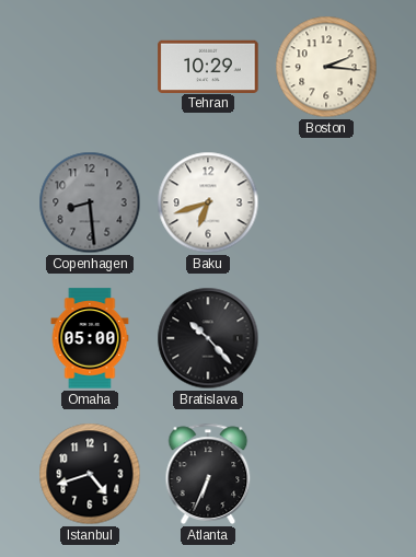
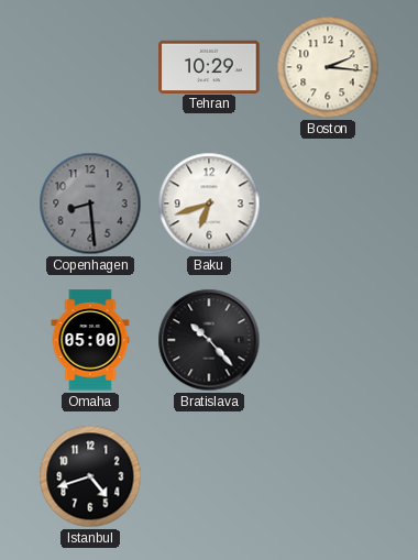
Atlanta: 6:34 -> none
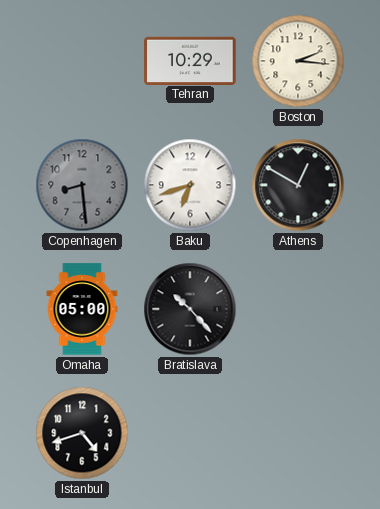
Athens: none -> 12:50
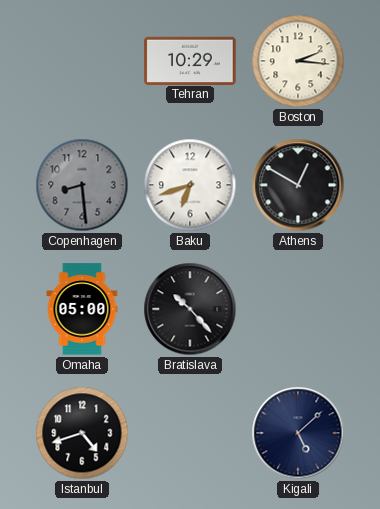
Kigali: none -> 5:08
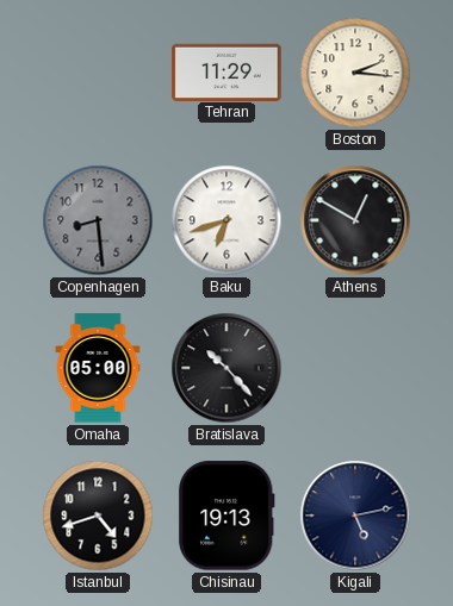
Tehran: 10:29 -> 11:29
Chisinau: none -> 19:13
Kigali: 5:08 -> 5:13
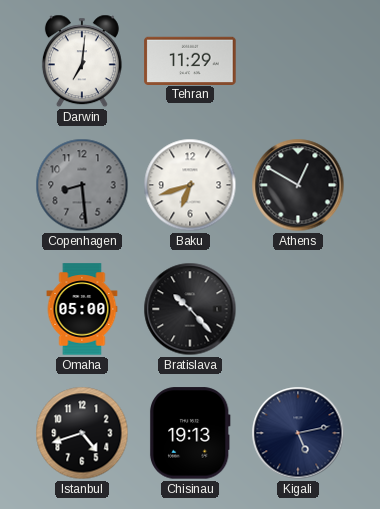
Darwin: none -> 7:01
Boston: 2:16 -> none
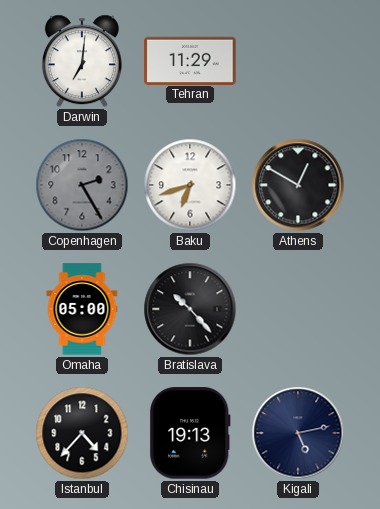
Copenhagen: 8:29 -> 2:25
Istanbul: 4:42 -> 4:37
